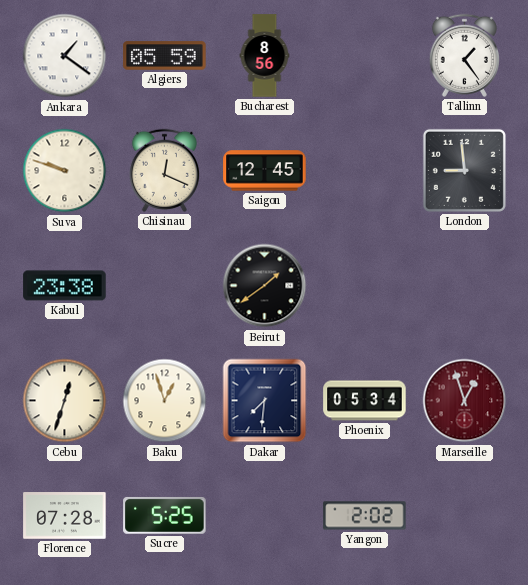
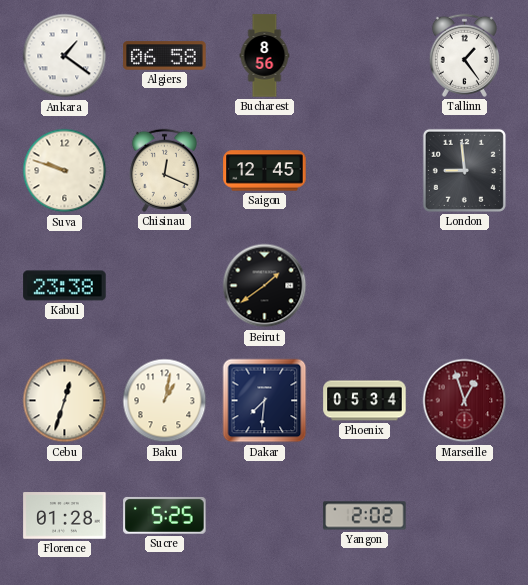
Algiers: 05:59 -> 06:58
Baku: 12:57 -> 1:02
Florence: 07:28 -> 01:28
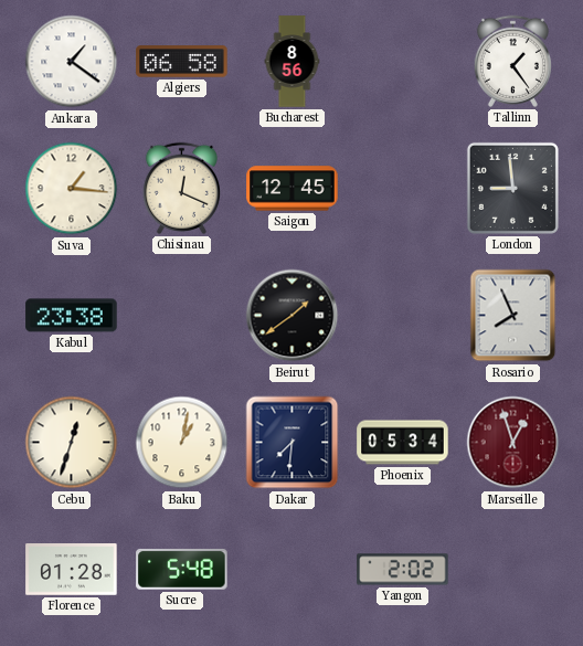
Suva: 9:48 -> 1:16
Rosario: none -> 7:56
Sucre: 5:25 -> 5:48
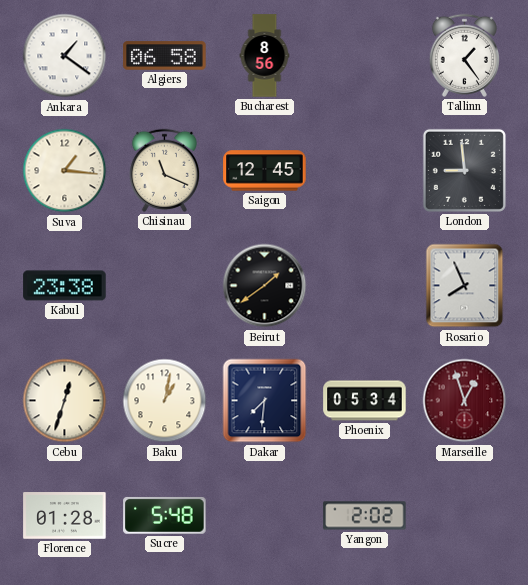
Chisinau: 12:19 -> 11:19
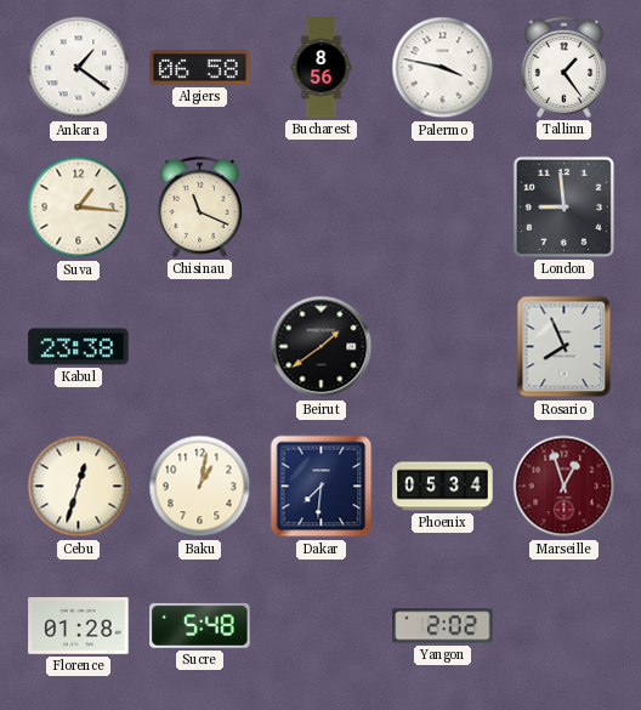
Palermo: none -> 3:47
Saigon: 12:45 -> none
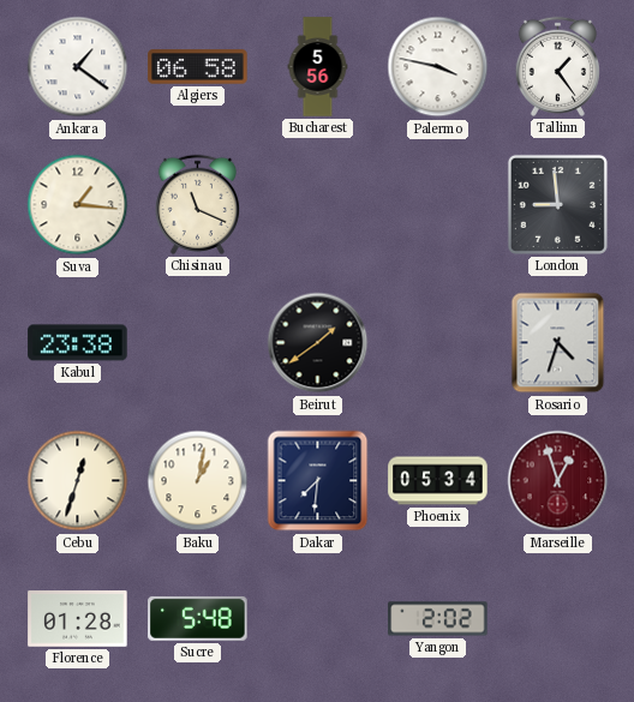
Bucharest: 8:56 -> 5:56
Rosario: 7:56 -> 4:33
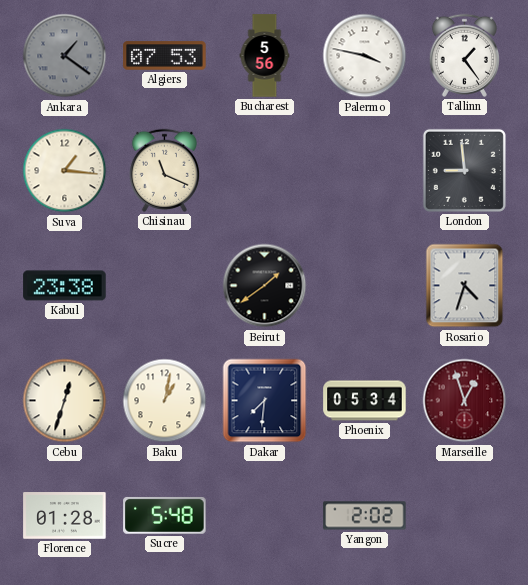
Ankara dial: white -> grey
Algiers: 06:58 -> 07:53
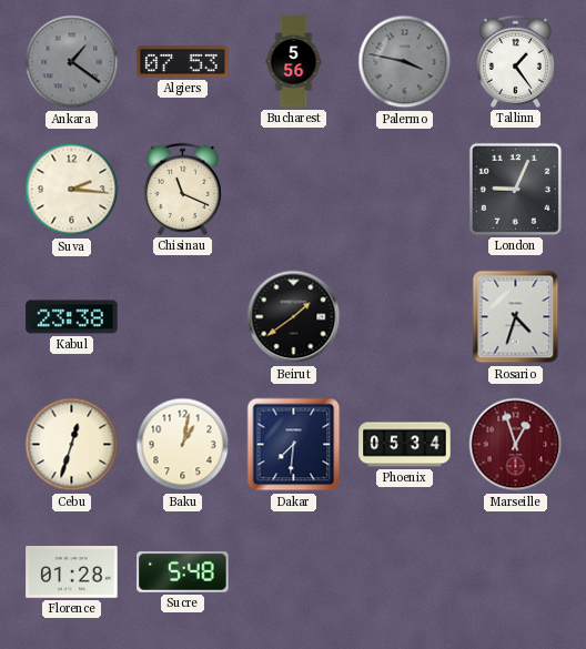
Palermo dial: white -> grey
Suva: 1:16 -> 2:16
London: 8:59 -> 9:04
Yangon: 2:02 -> none
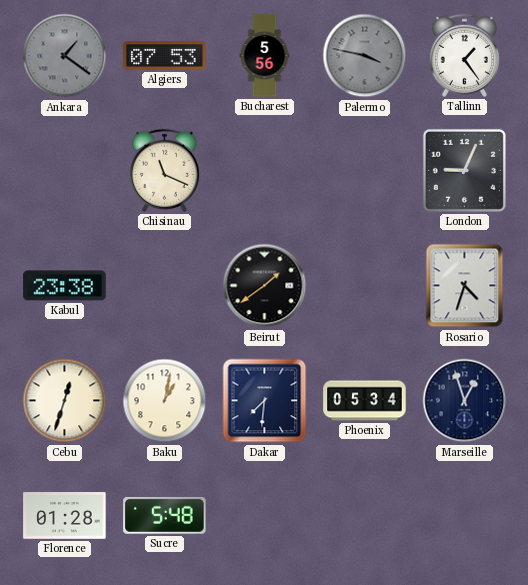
Suva: 2:16 -> none
Marseille dial: burgundy -> navy
